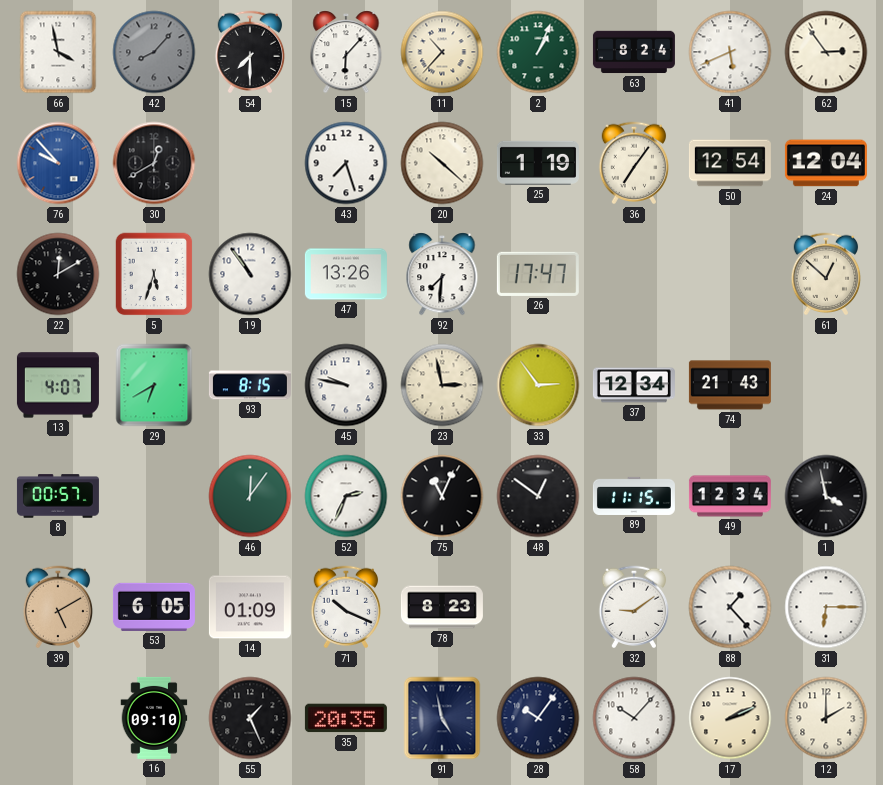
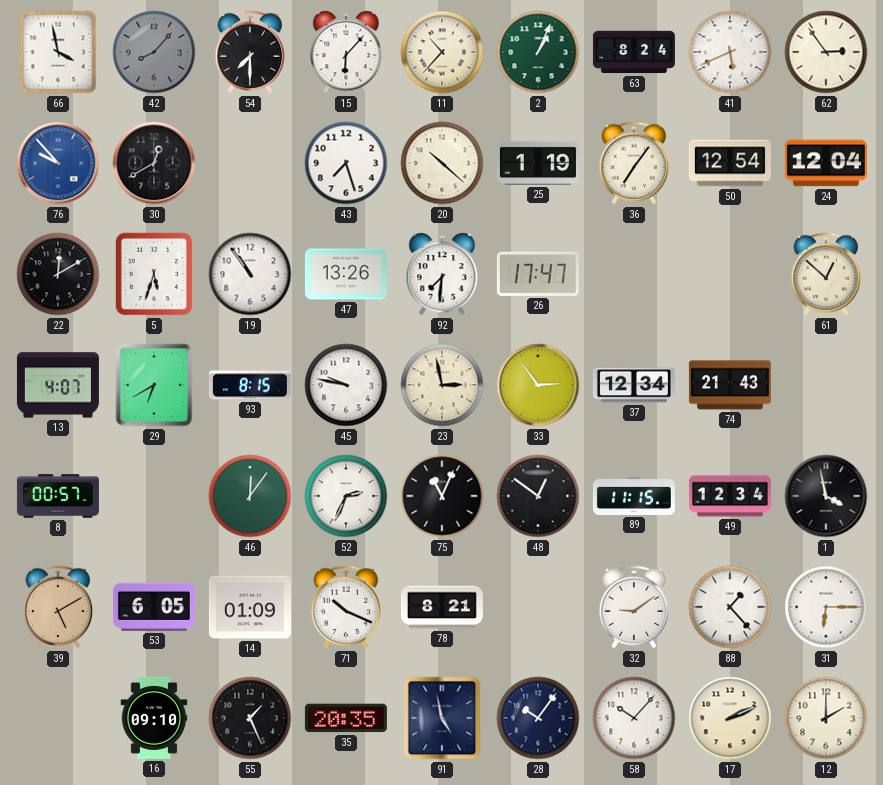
78: 8:23 -> 8:21
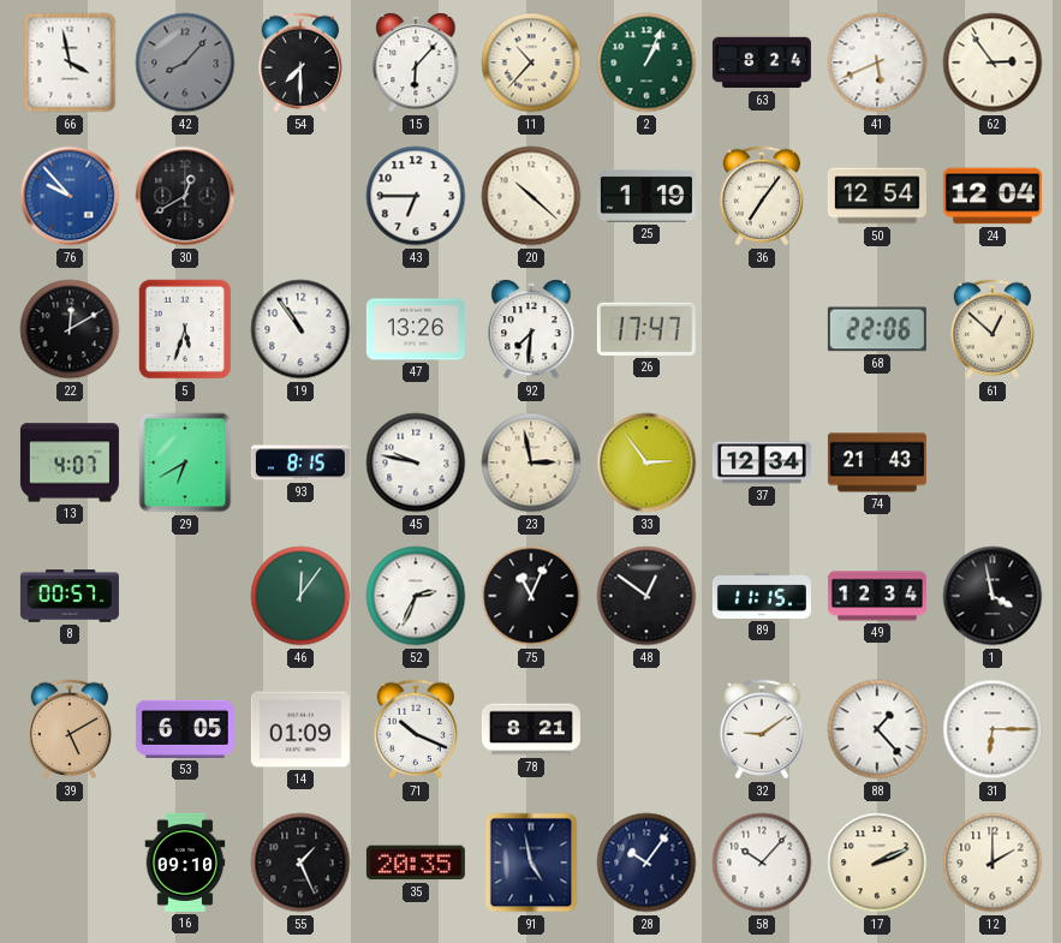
43: 7:27 -> 6:45
68: none -> 22:06
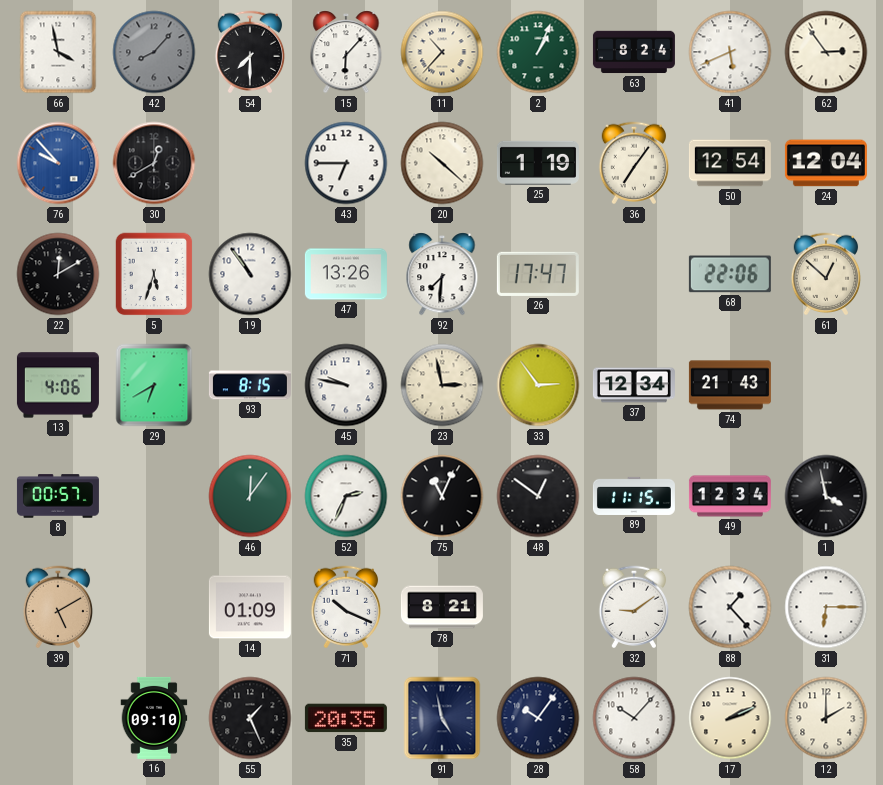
13: 4:07 -> 4:06
53: 6:05 -> none
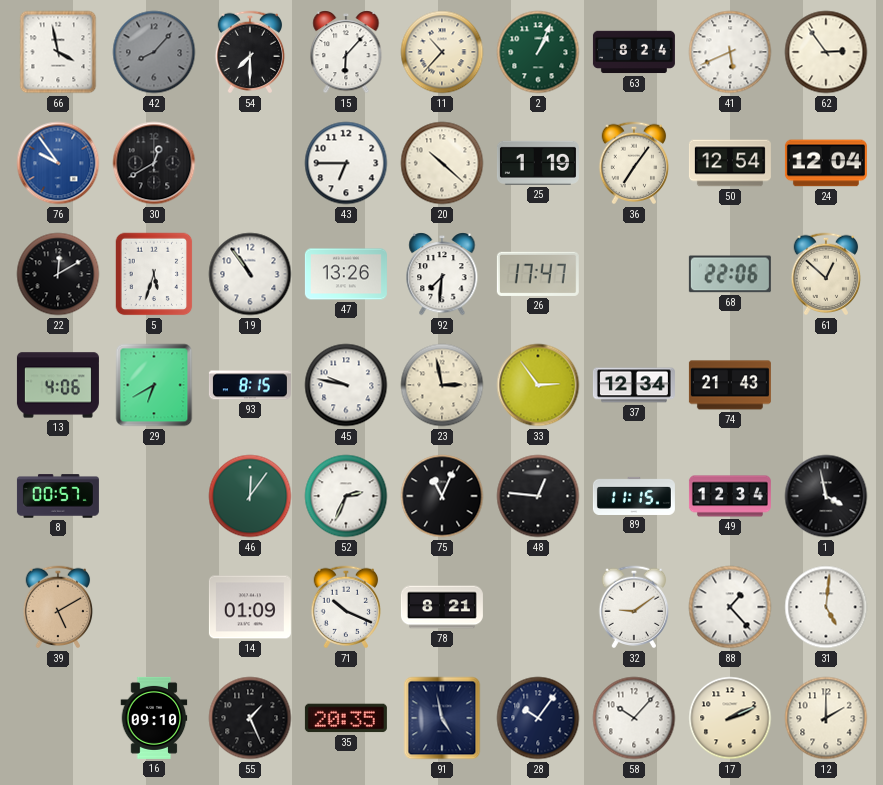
76: 9:53 -> 9:54
48: 12:51 -> 12:46
31: 6:15 -> 5:01
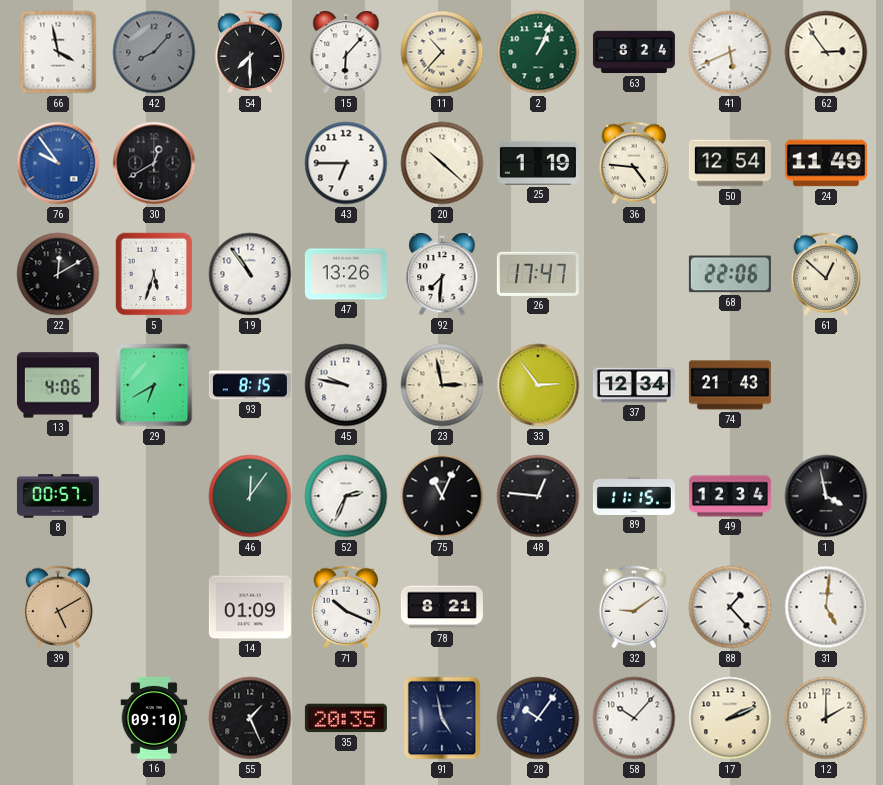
36: 7:06 -> 4:46
24: 12:04 -> 11:49
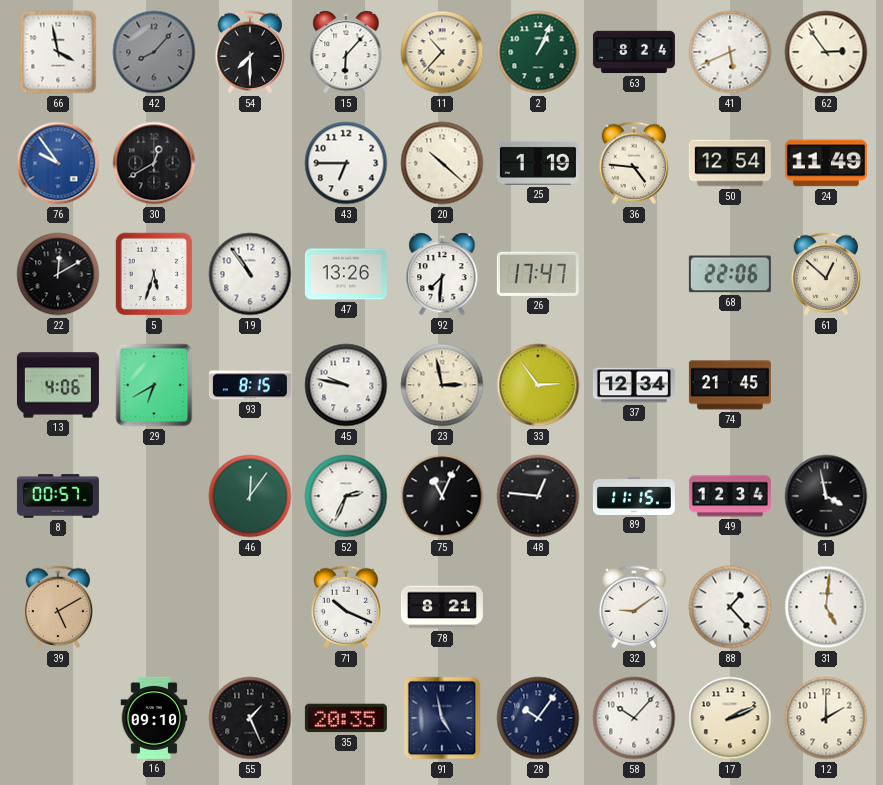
74: 21:43 -> 21:45
14: 01:09 -> none
